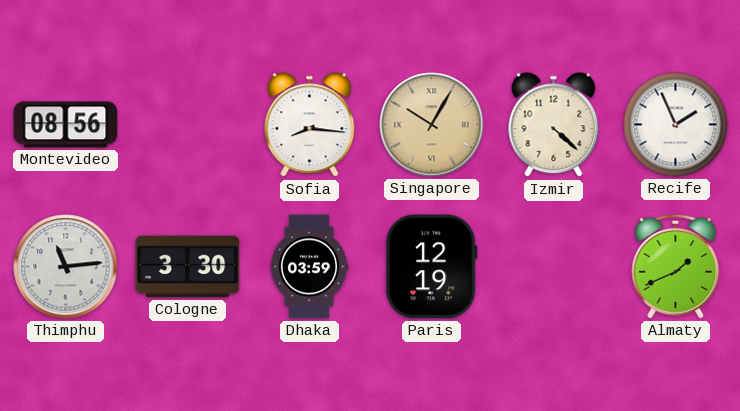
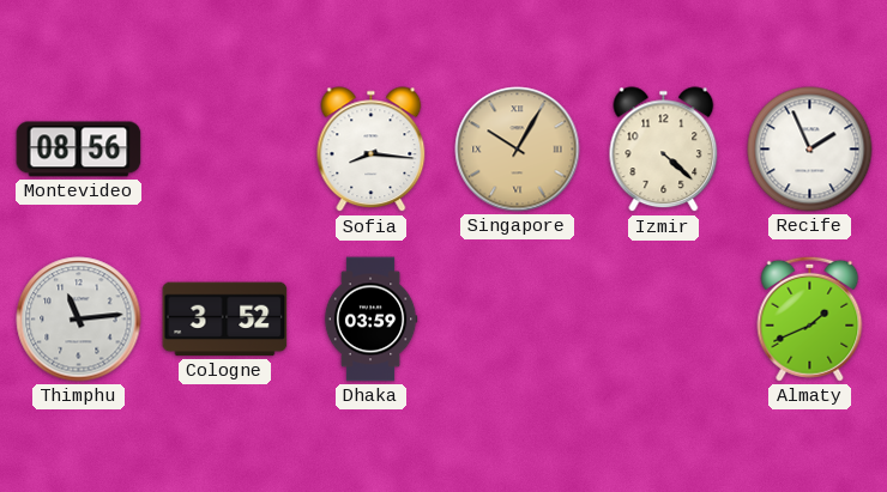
Cologne: 3:30 -> 3:52
Paris: 12:19 -> none
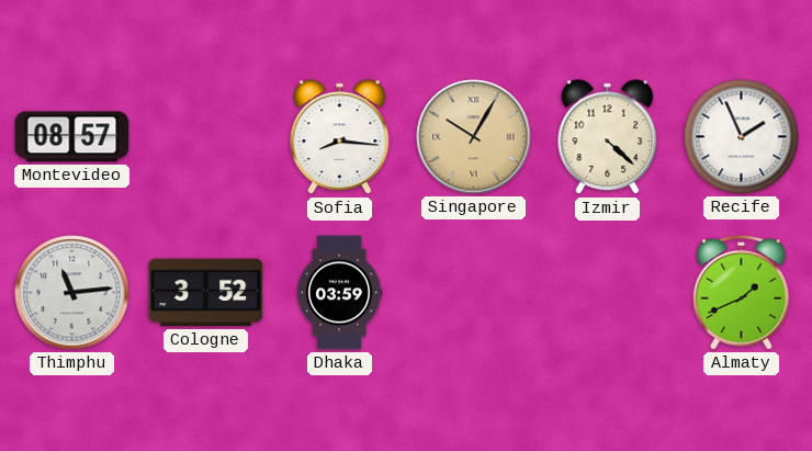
Montevideo: 08:56 -> 08:57
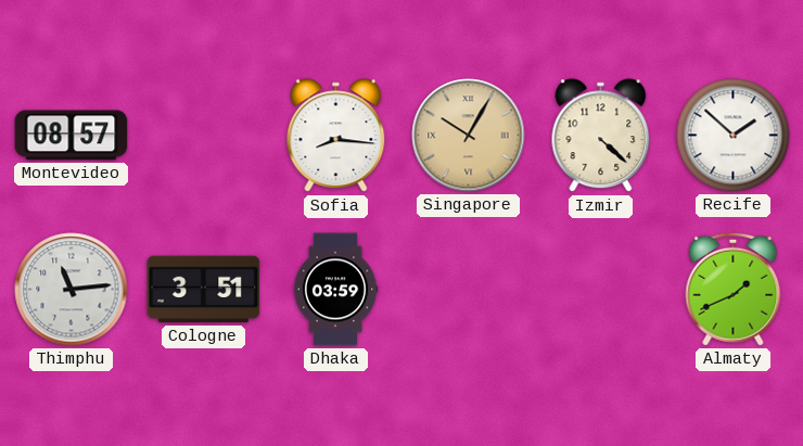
Recife: 1:56 -> 1:52
Cologne: 3:52 -> 3:51
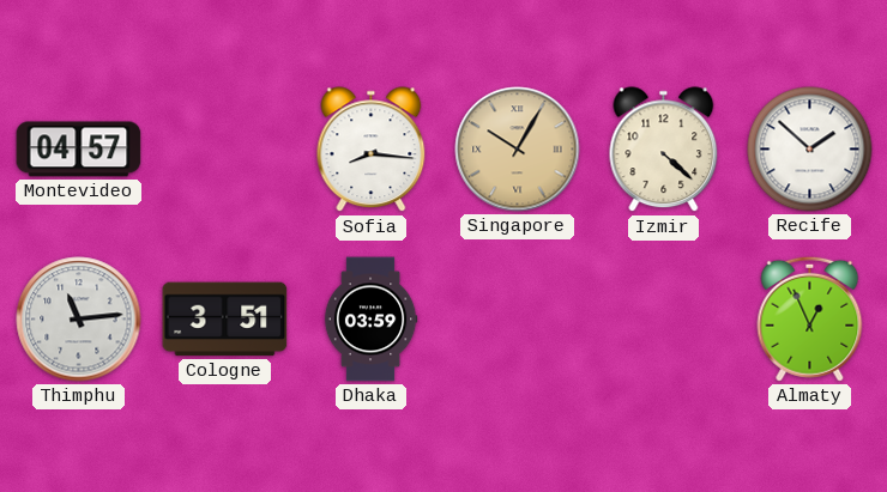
Montevideo: 08:57 -> 04:57
Almaty: 1:41 -> 12:56
